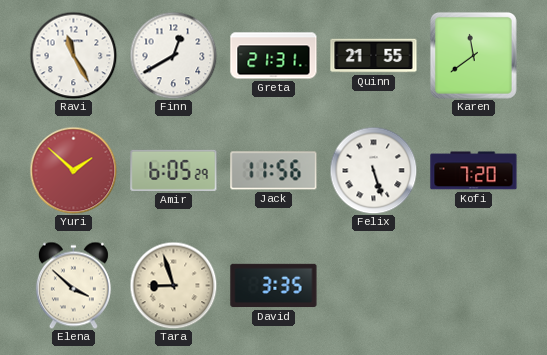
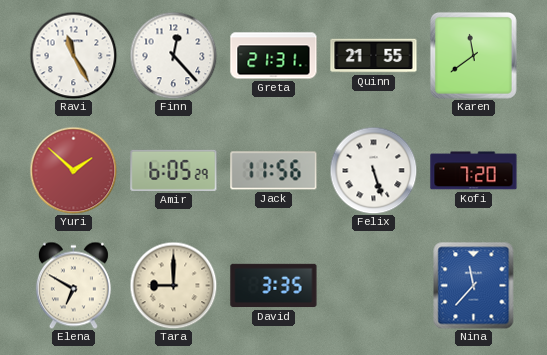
Finn: 12:40 -> 12:23
Elena: 3:52 -> 6:50
Tara: 8:57 -> 9:00
Nina: none -> 11:37
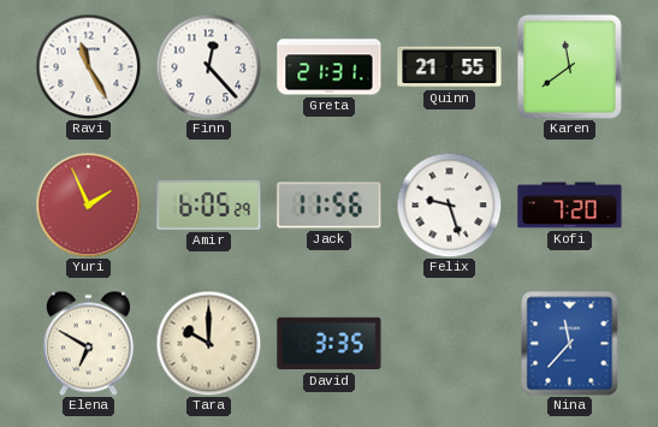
Yuri: 1:52 -> 1:56
Felix: 5:27 -> 9:27
Tara: 9:00 -> 10:00
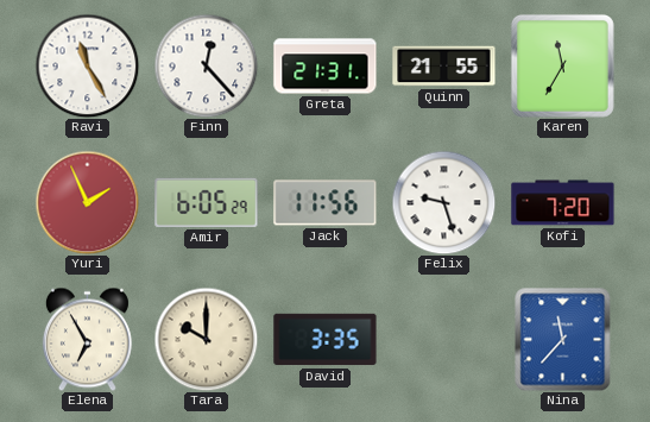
Karen: 11:39 -> 11:35
Elena: 6:50 -> 6:55
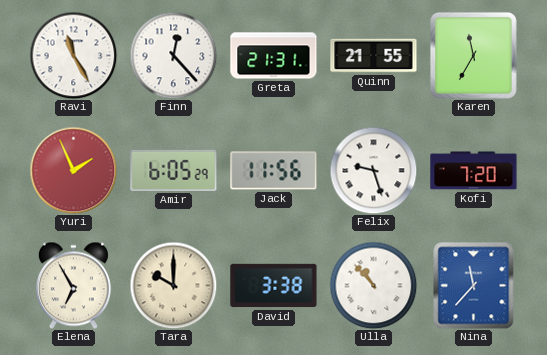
David: 3:35 -> 3:38
Ulla: none -> 10:53
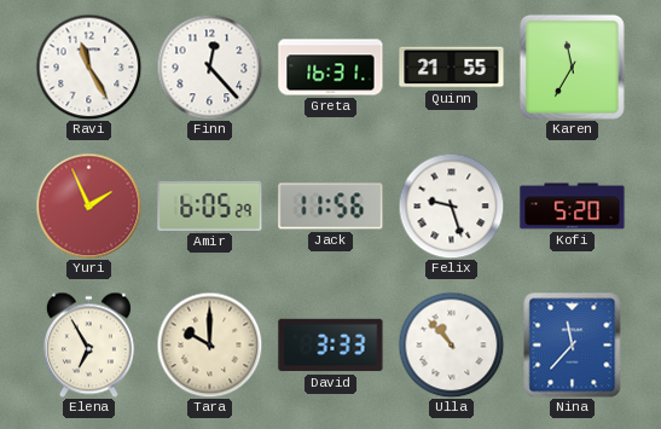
Greta: 21:31 -> 16:31
Kofi: 7:20 -> 5:20
David: 3:38 -> 3:33
